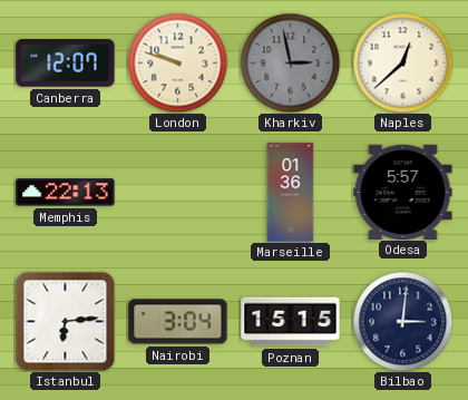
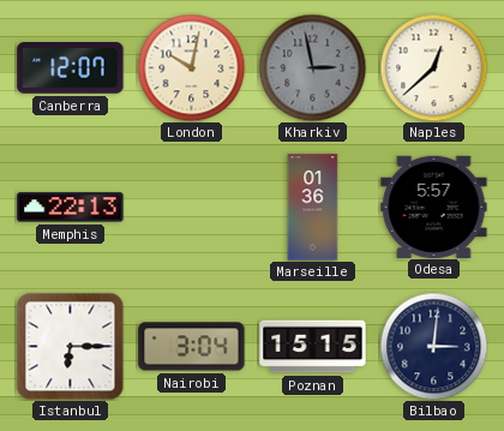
London: 9:48 -> 10:02
Istanbul: 6:14 -> 6:15
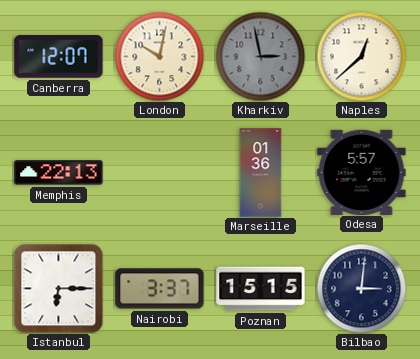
Nairobi: 3:04 -> 3:37
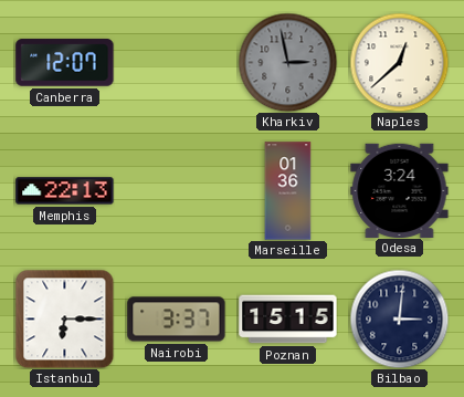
London: 10:02 -> none
Odesa: 5:57 -> 3:24
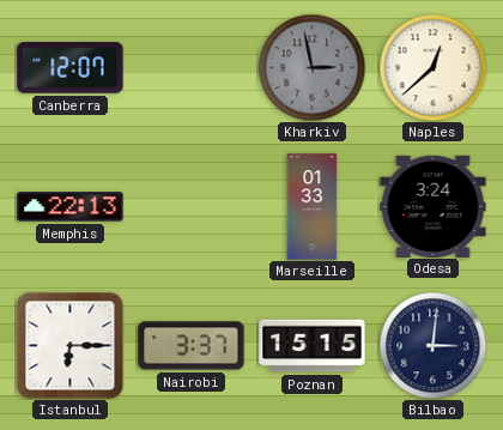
Marseille: 01:36 -> 01:33
